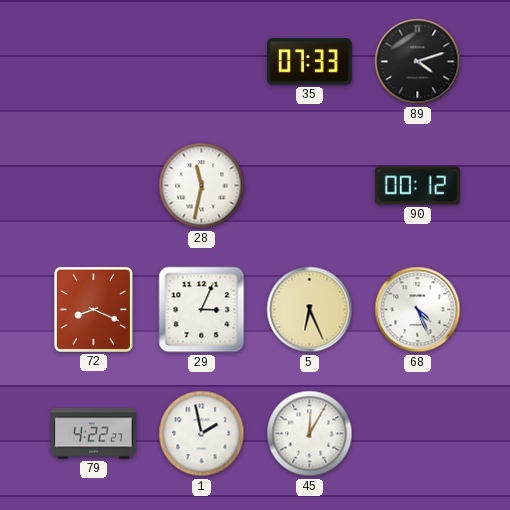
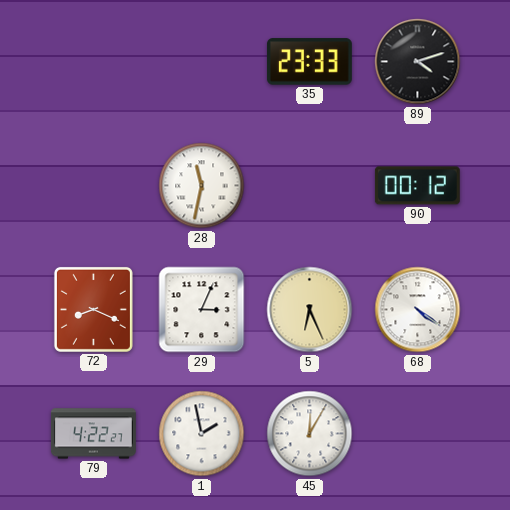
35: 07:33 -> 23:33
68: 4:26 -> 4:21
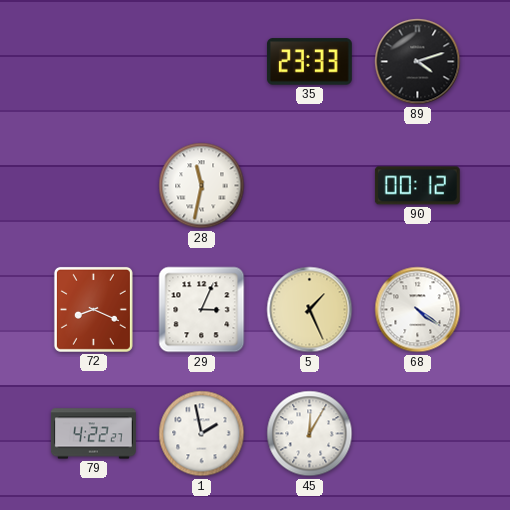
5: 6:26 -> 1:26
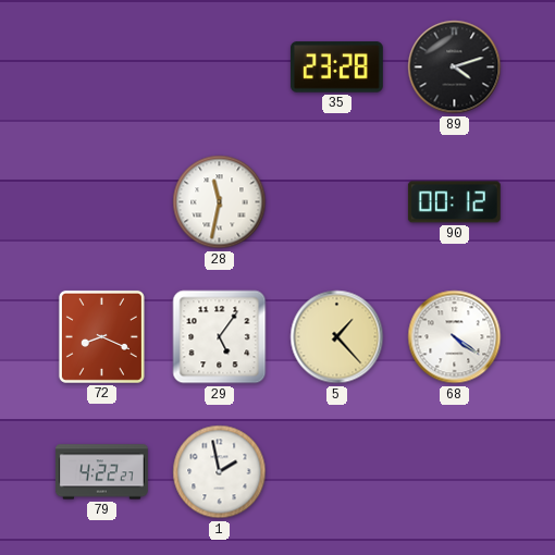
35: 23:33 -> 23:28
29: 3:04 -> 5:06
5: 1:26 -> 1:23
45: 12:05 -> none
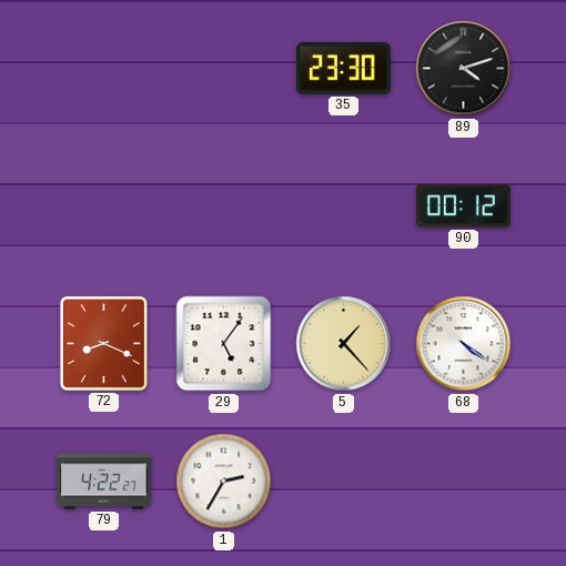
35: 23:28 -> 23:30
28: 11:32 -> none
1: 1:58 -> 2:35
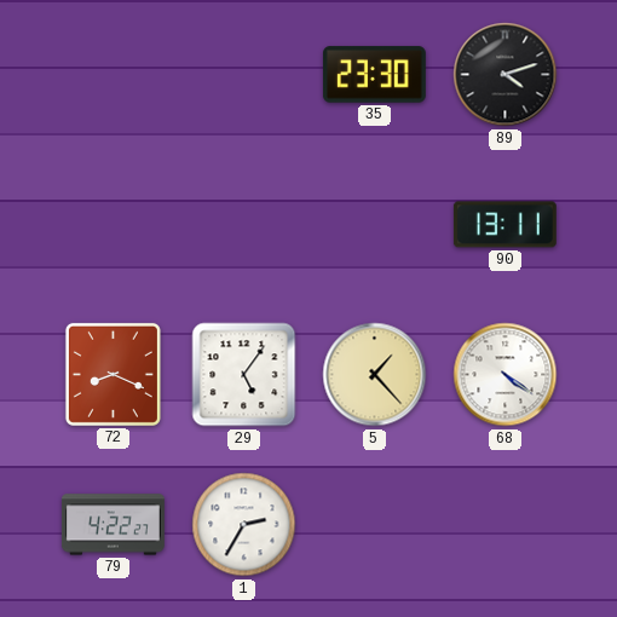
90: 00:12 -> 13:11
